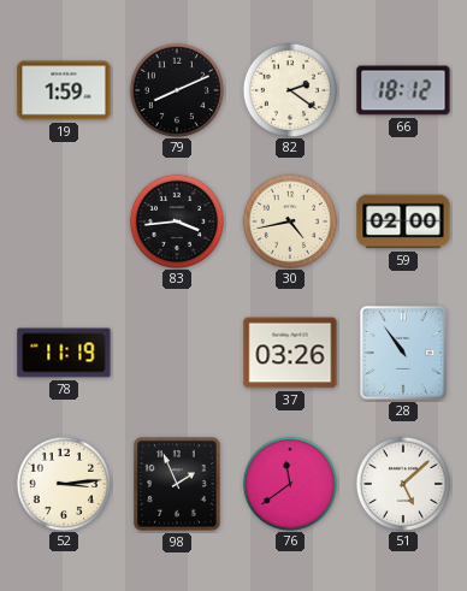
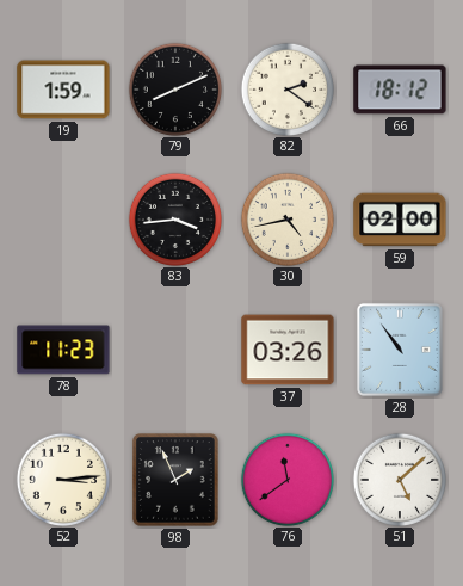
78: 11:19 -> 11:23
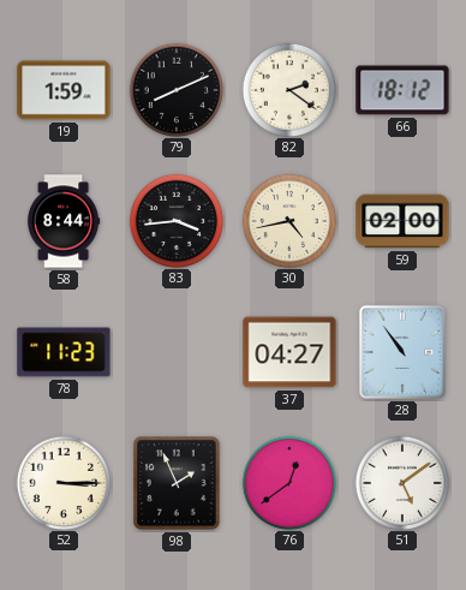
58: none -> 8:44
37: 03:26 -> 04:27
52: 3:14 -> 3:15
76: 11:39 -> 12:39
51: 5:08 -> 5:09
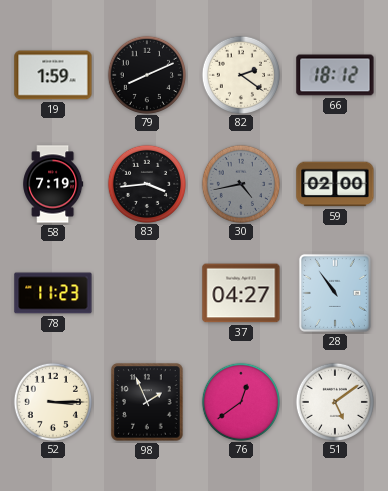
58: 8:44 -> 7:19
30 dial: cream -> grey
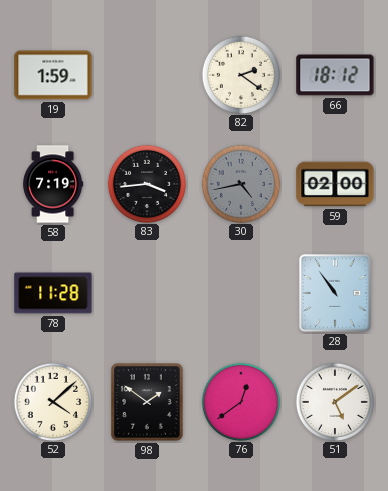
79: 8:11 -> none
78: 11:23 -> 11:28
37: 04:27 -> none
52: 3:15 -> 4:08
98: 1:56 -> 1:51
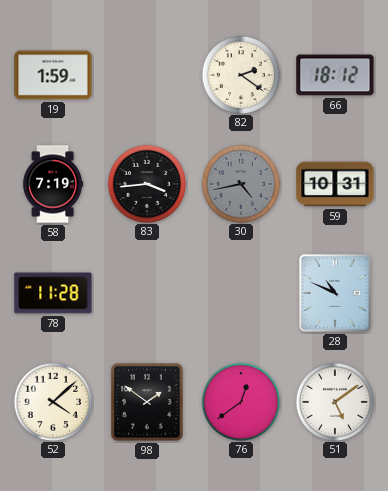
59: 02:00 -> 10:31
28: 10:54 -> 10:49
